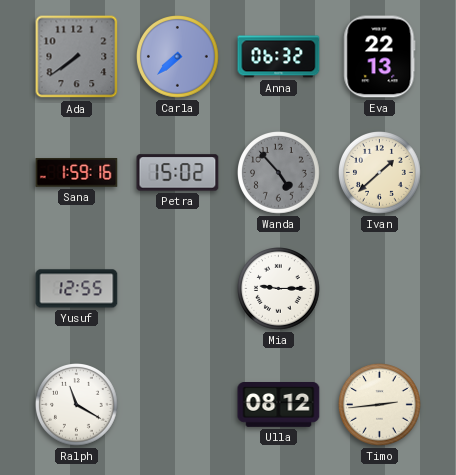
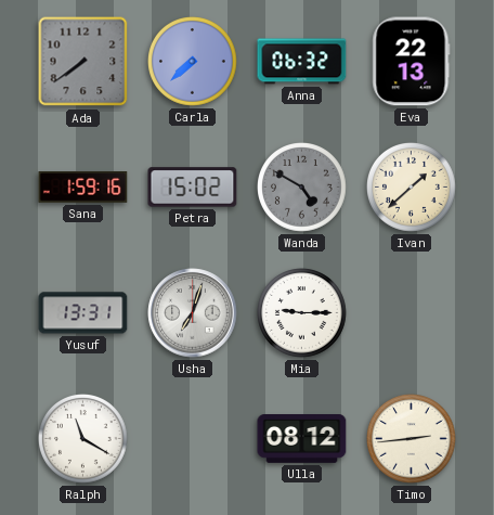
Wanda: 4:53 -> 4:50
Yusuf: 12:55 -> 13:31
Usha: none -> 7:03
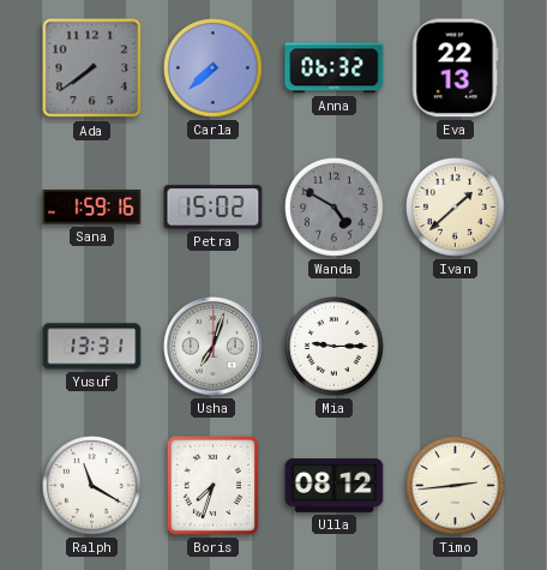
Boris: none -> 7:33
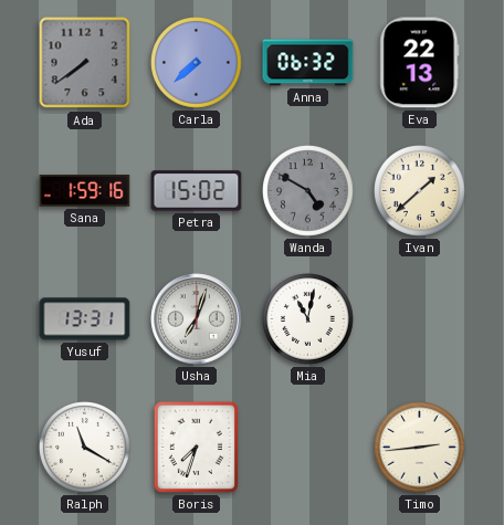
Mia: 9:15 -> 11:02
Ulla: 08:12 -> none
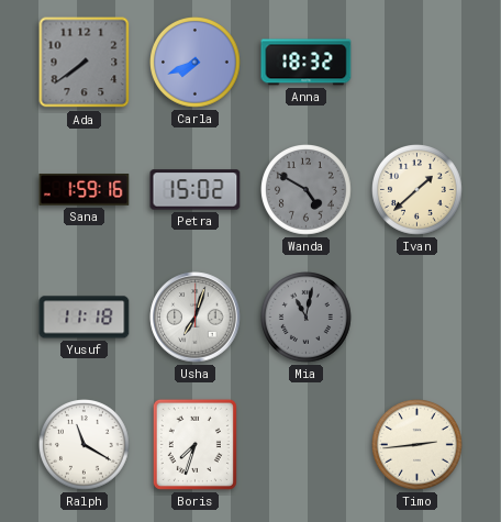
Carla: 7:38 -> 7:41
Anna: 06:32 -> 18:32
Eva: 22:13 -> none
Yusuf: 13:31 -> 11:18
Mia dial: white -> grey
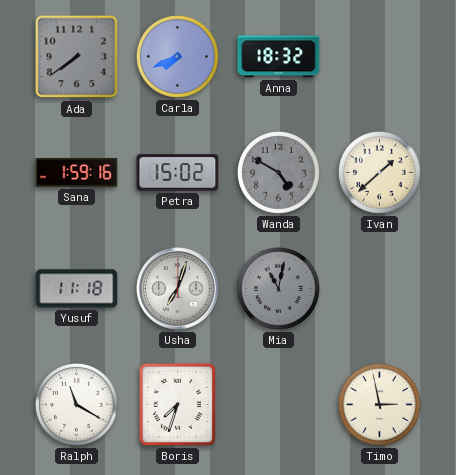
Timo: 2:44 -> 2:58
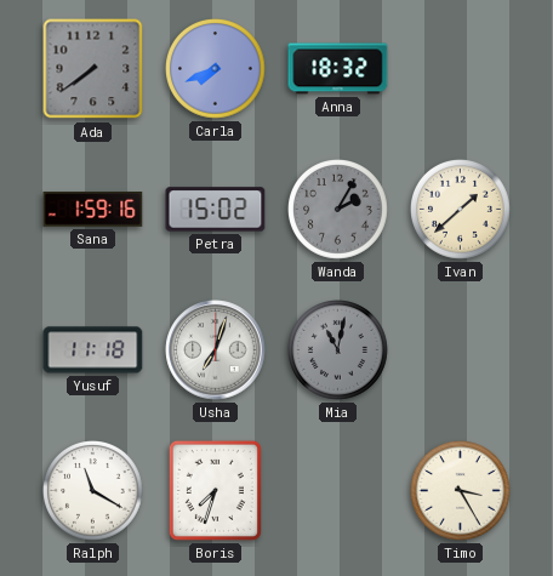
Wanda: 4:50 -> 2:05
Timo: 2:58 -> 3:25
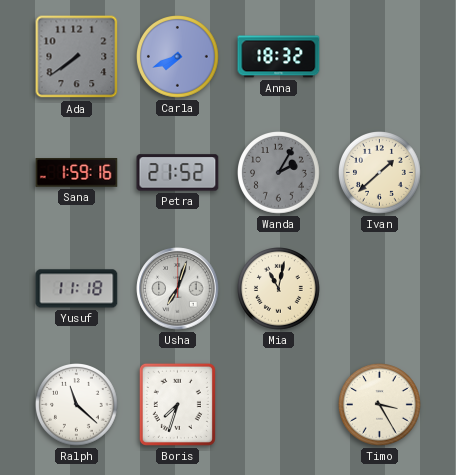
Petra: 15:02 -> 21:52
Mia dial: grey -> cream
Ralph: 11:20 -> 11:22
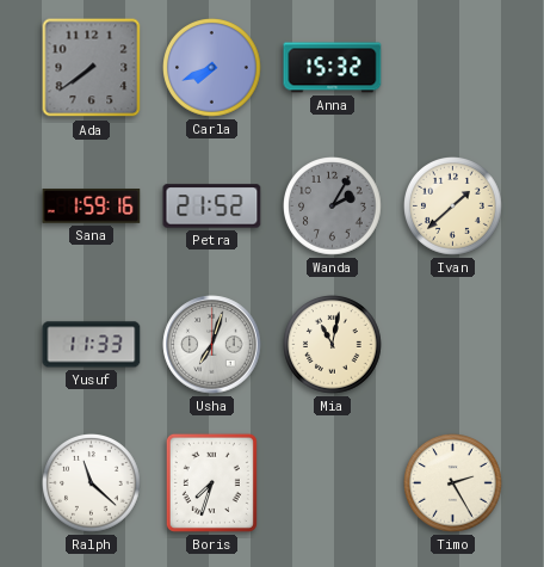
Anna: 18:32 -> 15:32
Yusuf: 11:18 -> 11:33
Timo: 3:25 -> 2:25
